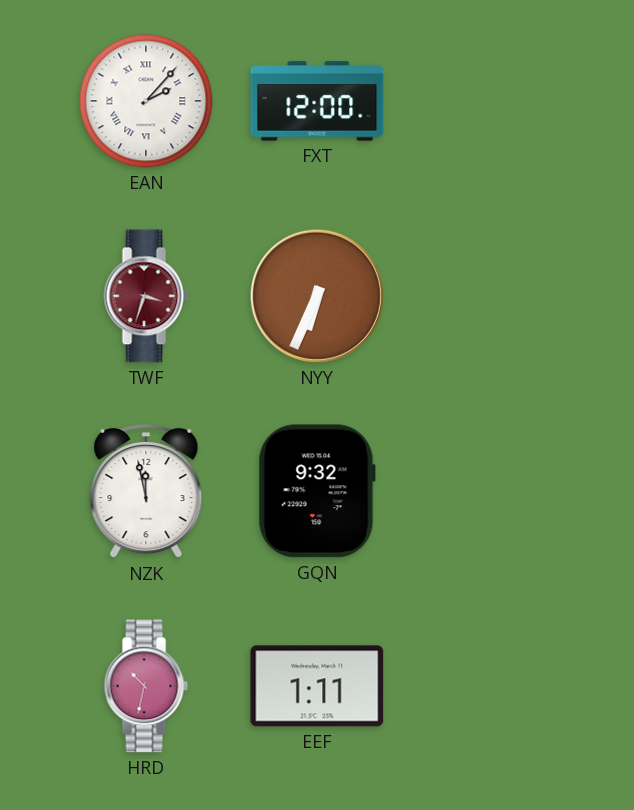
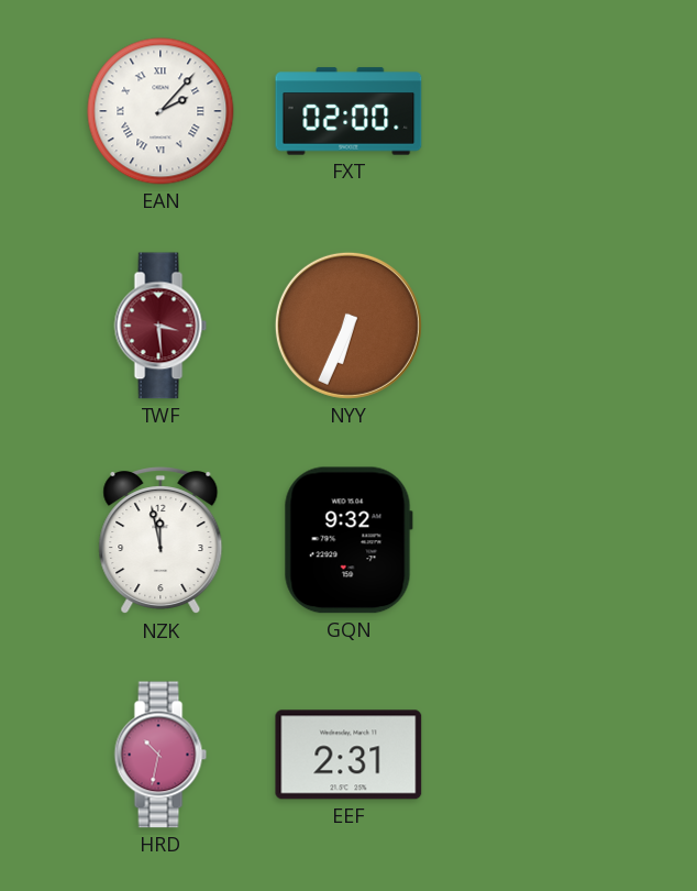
FXT: 12:00 -> 02:00
TWF: 3:33 -> 3:29
EEF: 1:11 -> 2:31
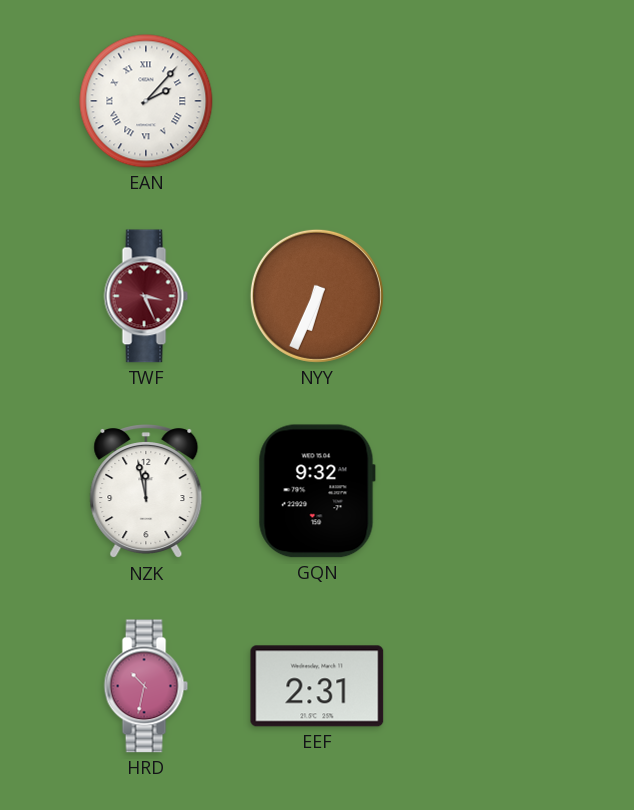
FXT: 02:00 -> none
TWF: 3:29 -> 3:26
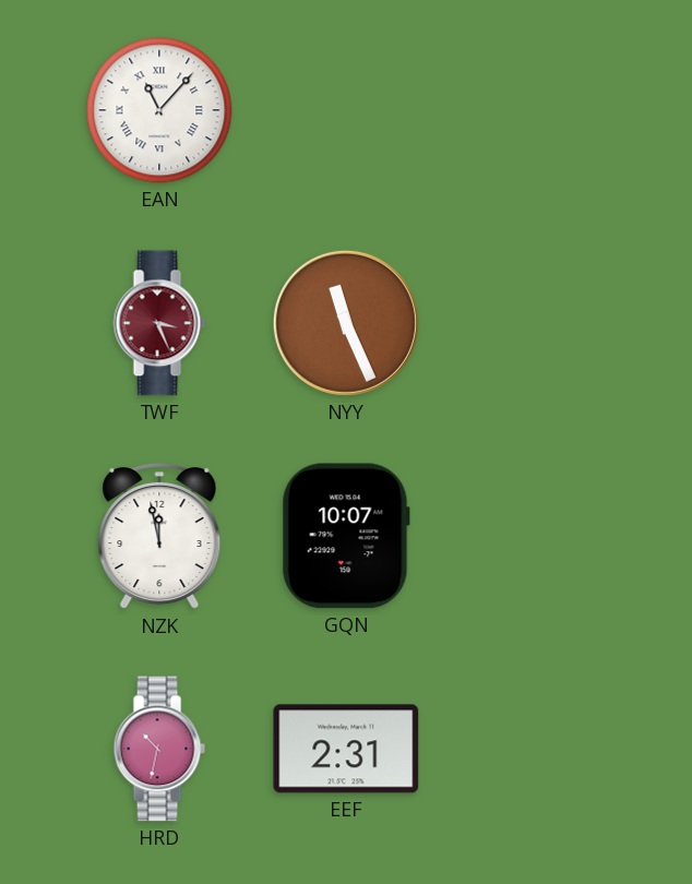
EAN: 2:07 -> 11:07
NYY: 6:34 -> 11:26
GQN: 9:32 -> 10:07
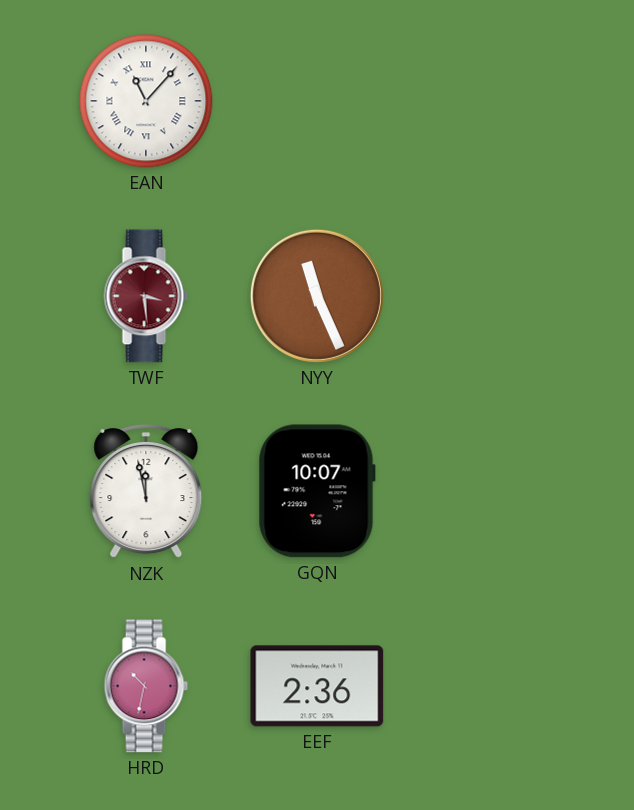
TWF: 3:26 -> 3:29
EEF: 2:31 -> 2:36
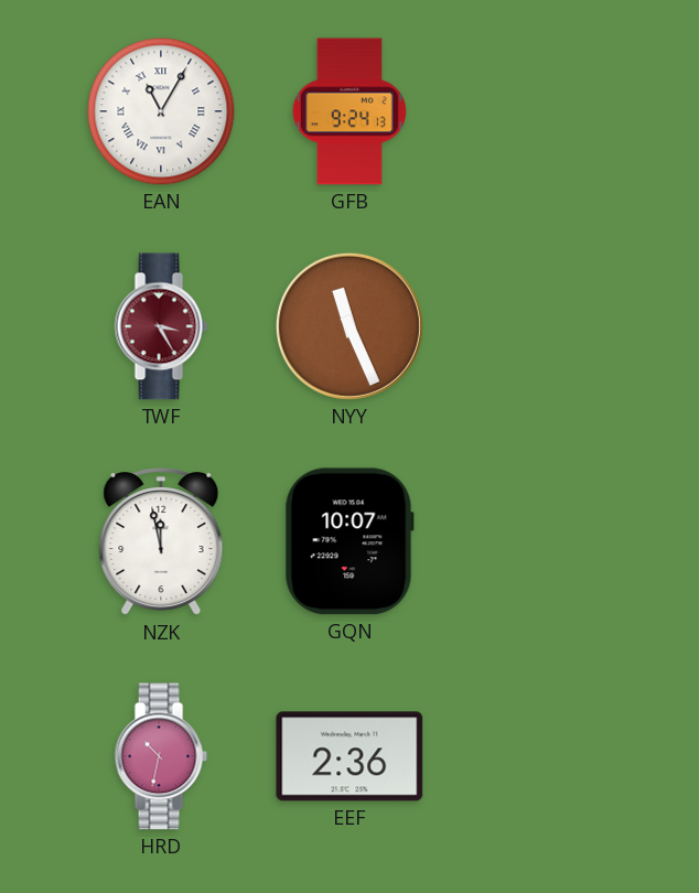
EAN: 11:07 -> 11:05
GFB: none -> 9:24
TWF: 3:29 -> 3:25
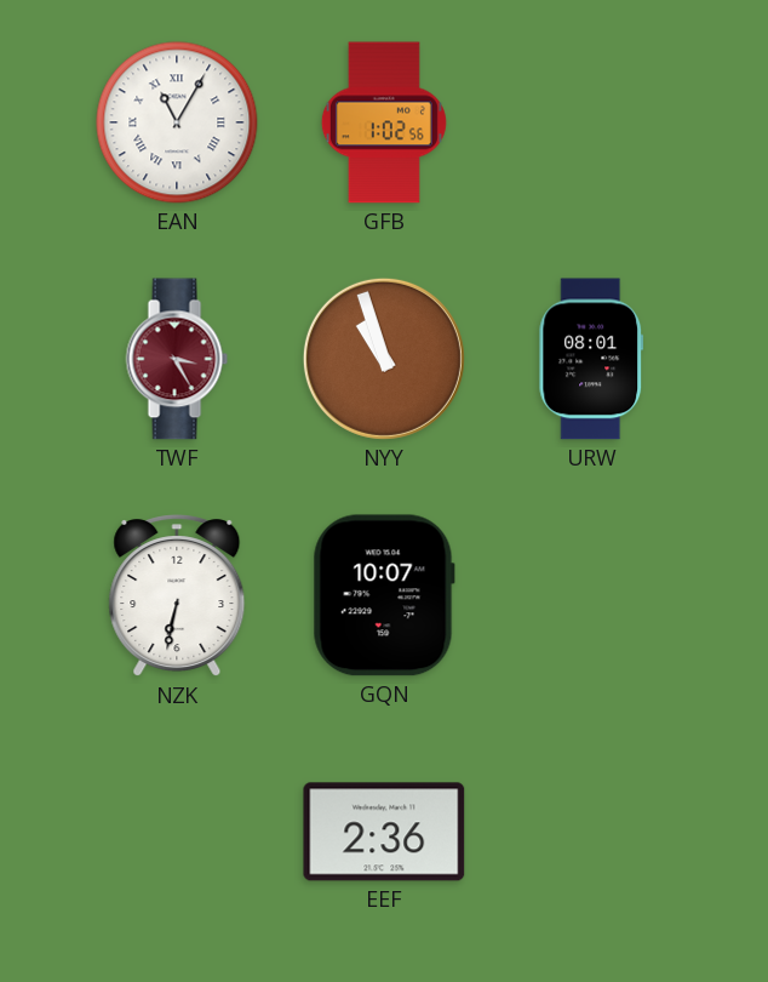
GFB: 9:24 -> 1:02
NYY: 11:26 -> 10:57
URW: none -> 08:01
NZK: 11:58 -> 6:32
HRD: 10:32 -> none
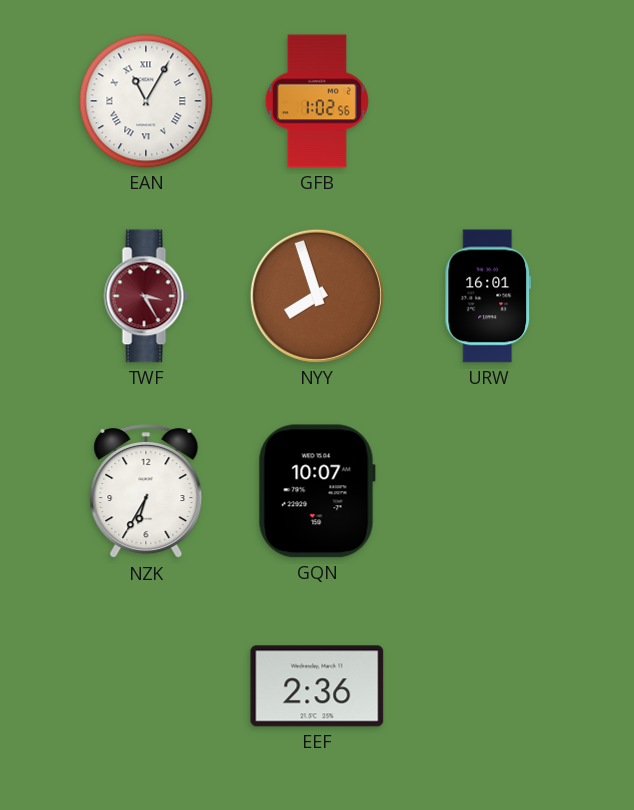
NYY: 10:57 -> 7:57
URW: 08:01 -> 16:01
NZK: 6:32 -> 6:35
